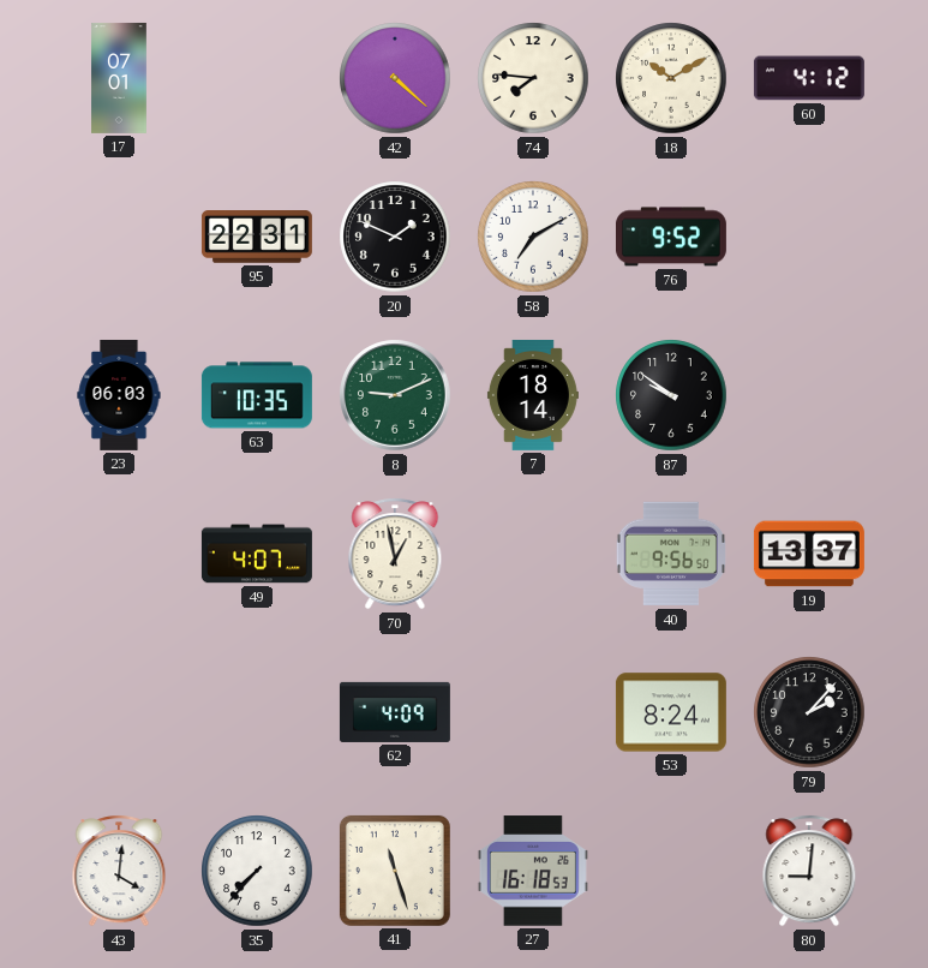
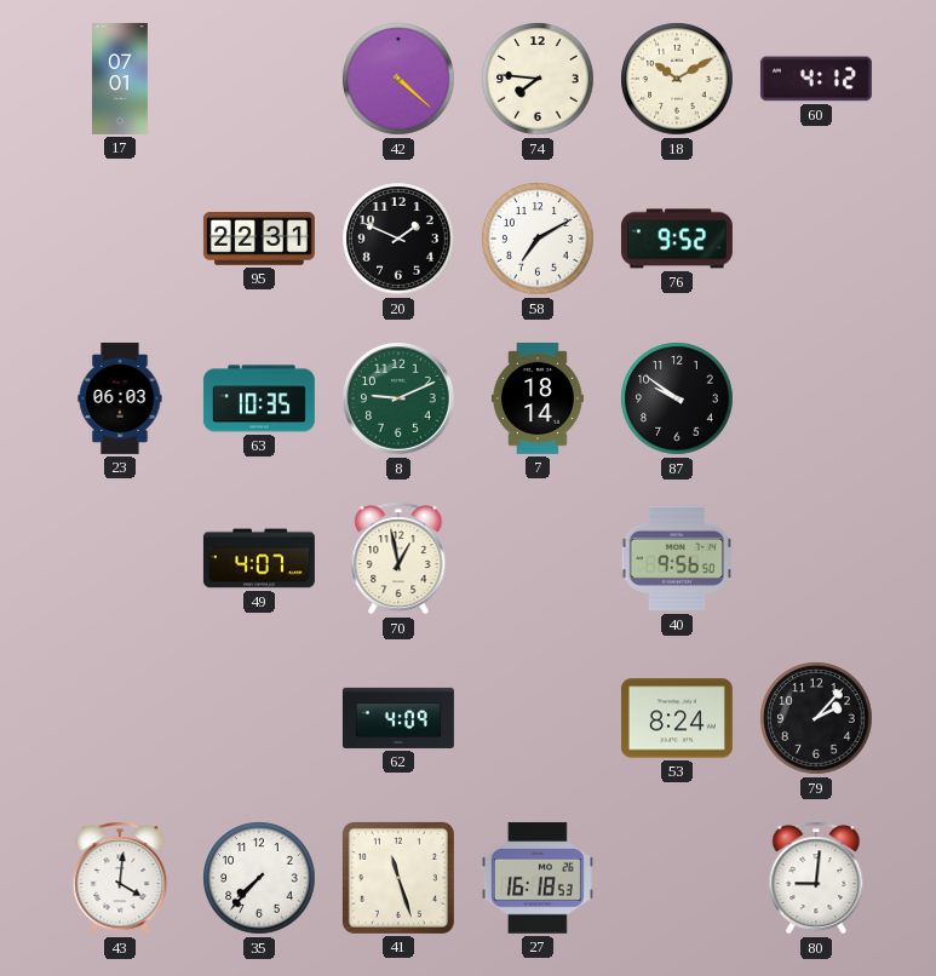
19: 13:37 -> none
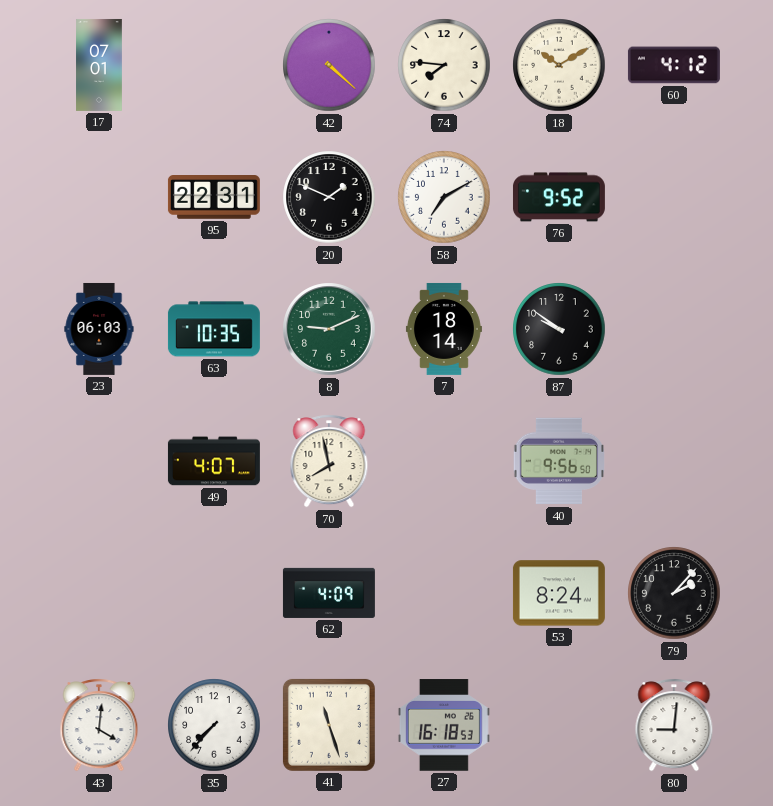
70: 12:58 -> 7:58
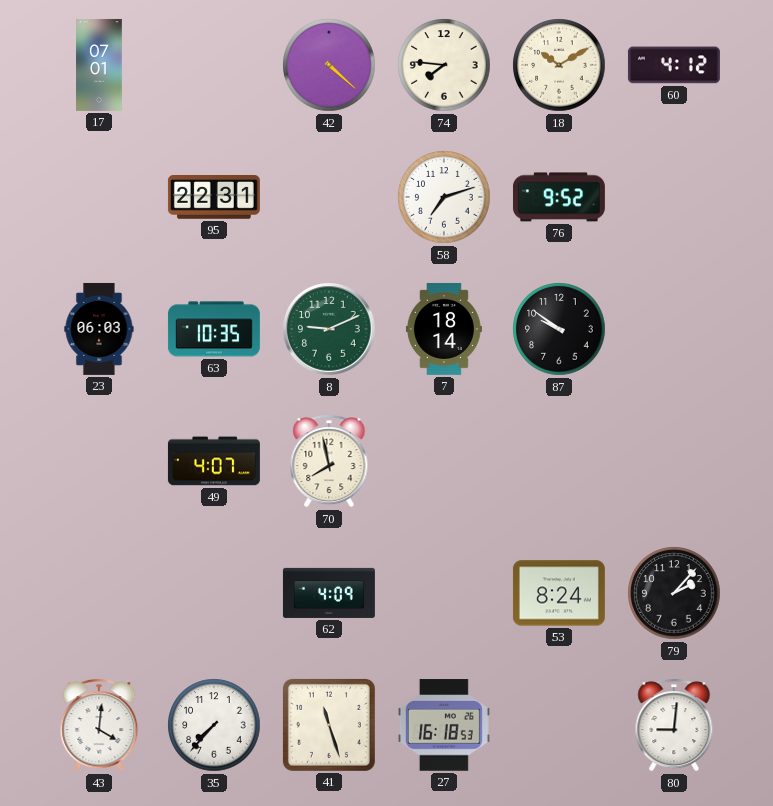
20: 1:49 -> none
58: 7:10 -> 7:12
40: 9:56 -> none
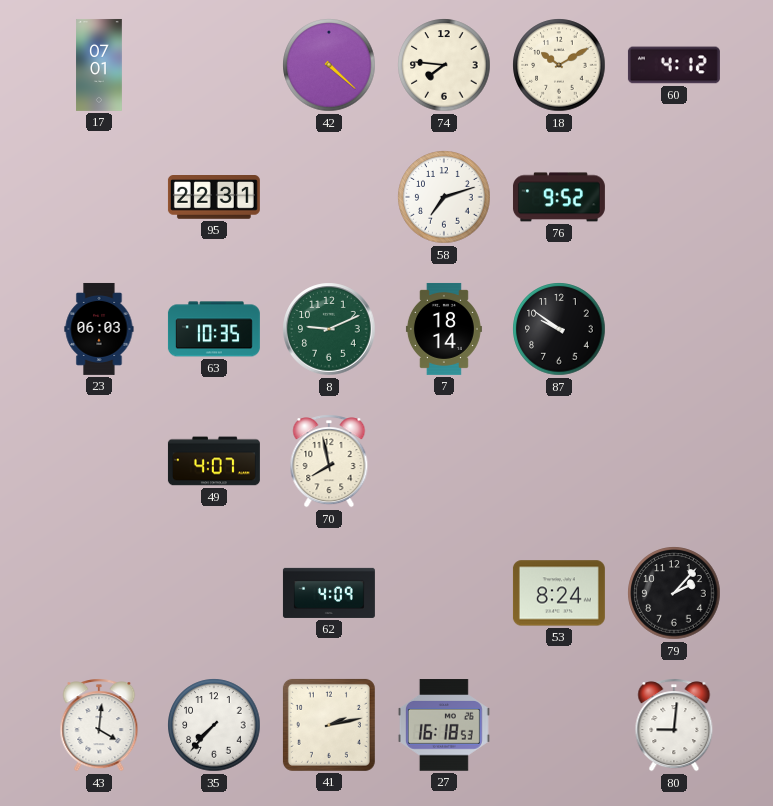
41: 11:27 -> 2:13
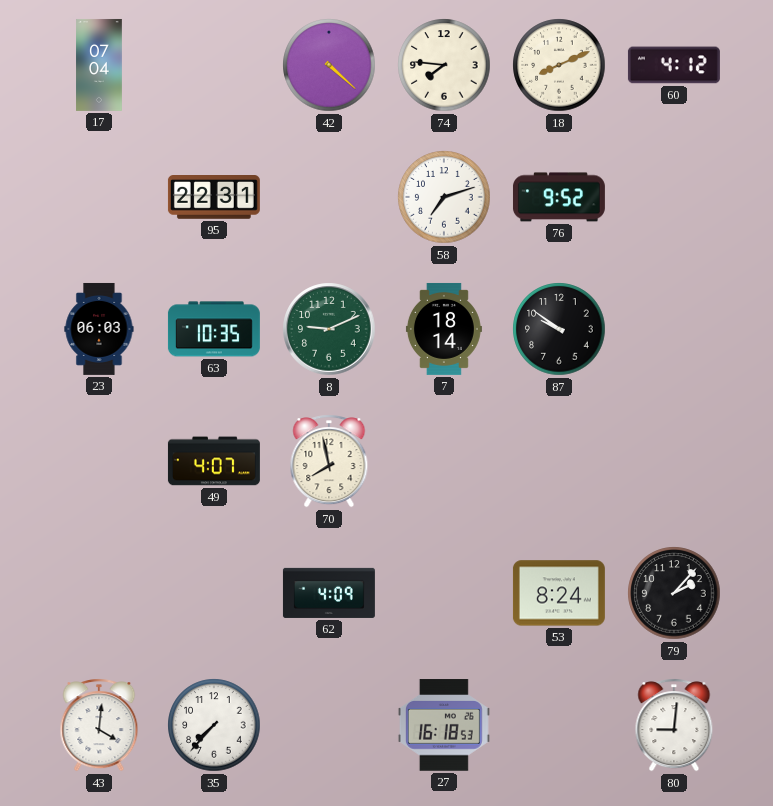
17: 07:01 -> 07:04
18: 10:10 -> 8:11
41: 2:13 -> none
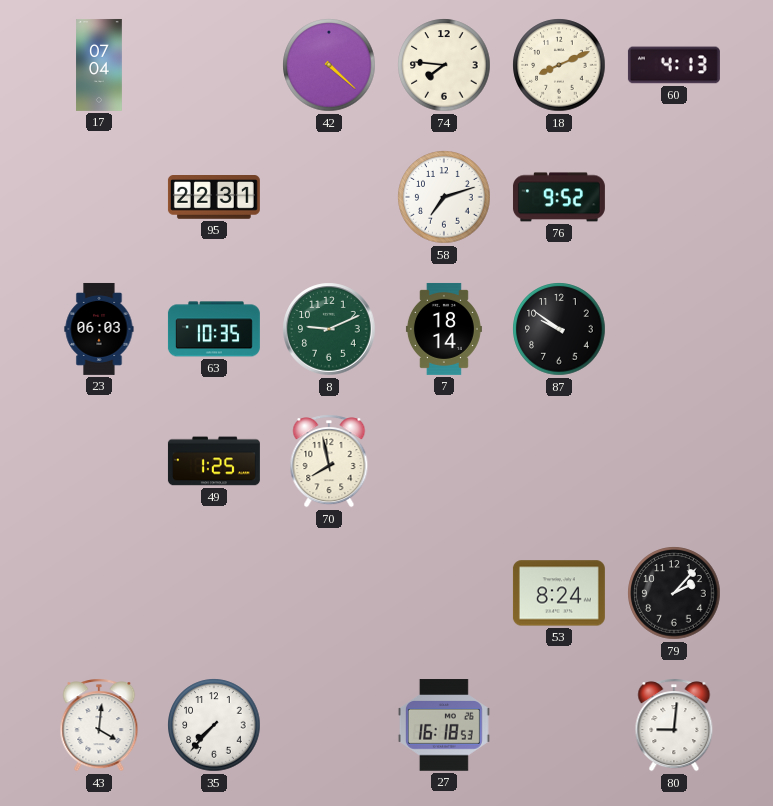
60: 4:12 -> 4:13
49: 4:07 -> 1:25
62: 4:09 -> none
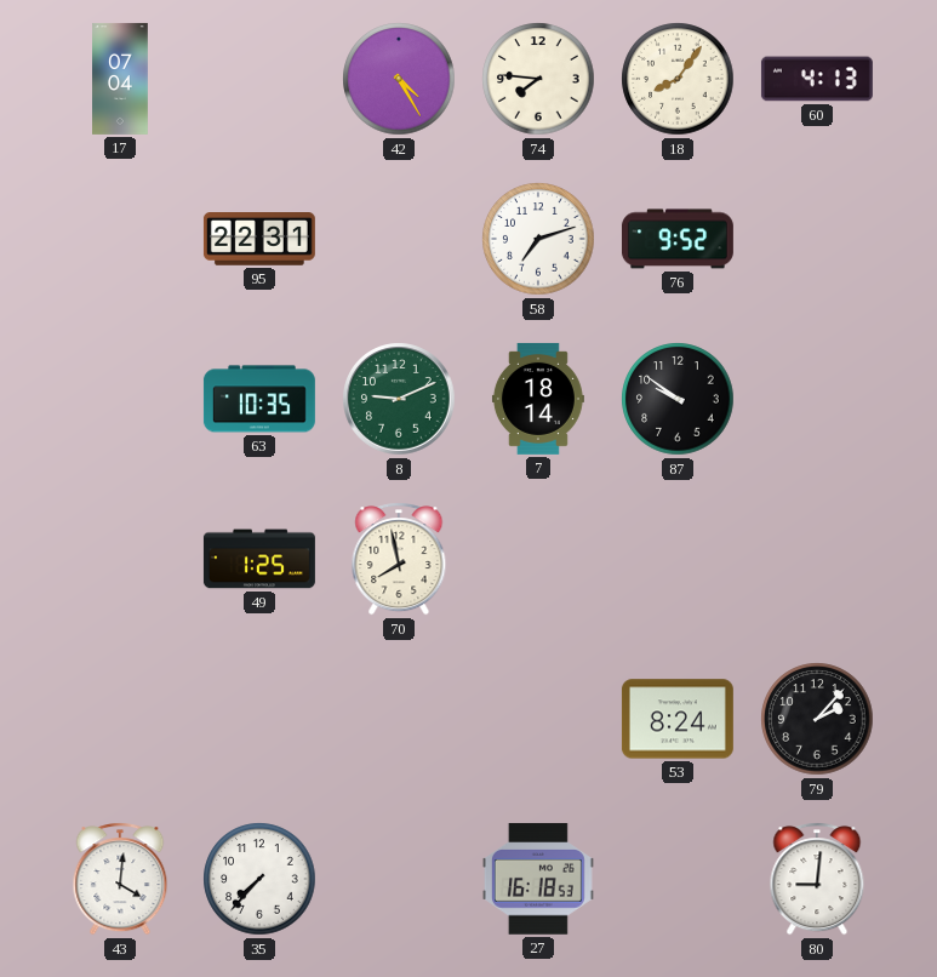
42: 4:22 -> 4:25
18: 8:11 -> 8:06
23: 06:03 -> none
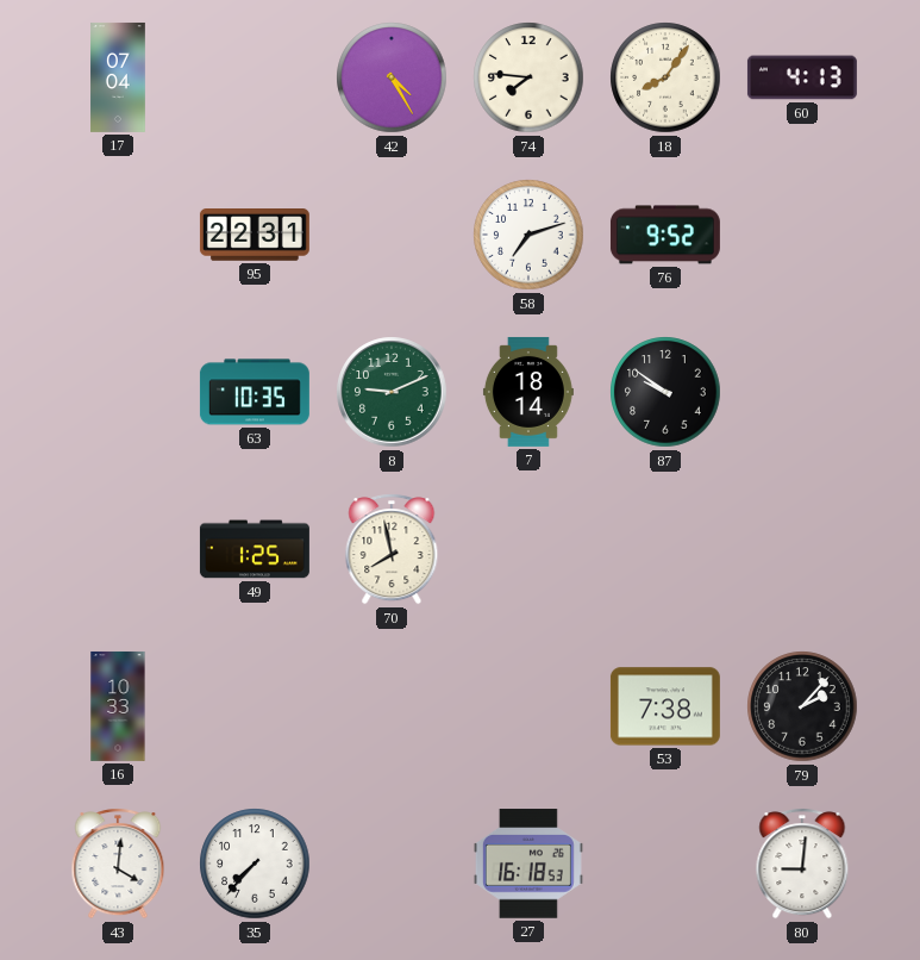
16: none -> 10:33
53: 8:24 -> 7:38
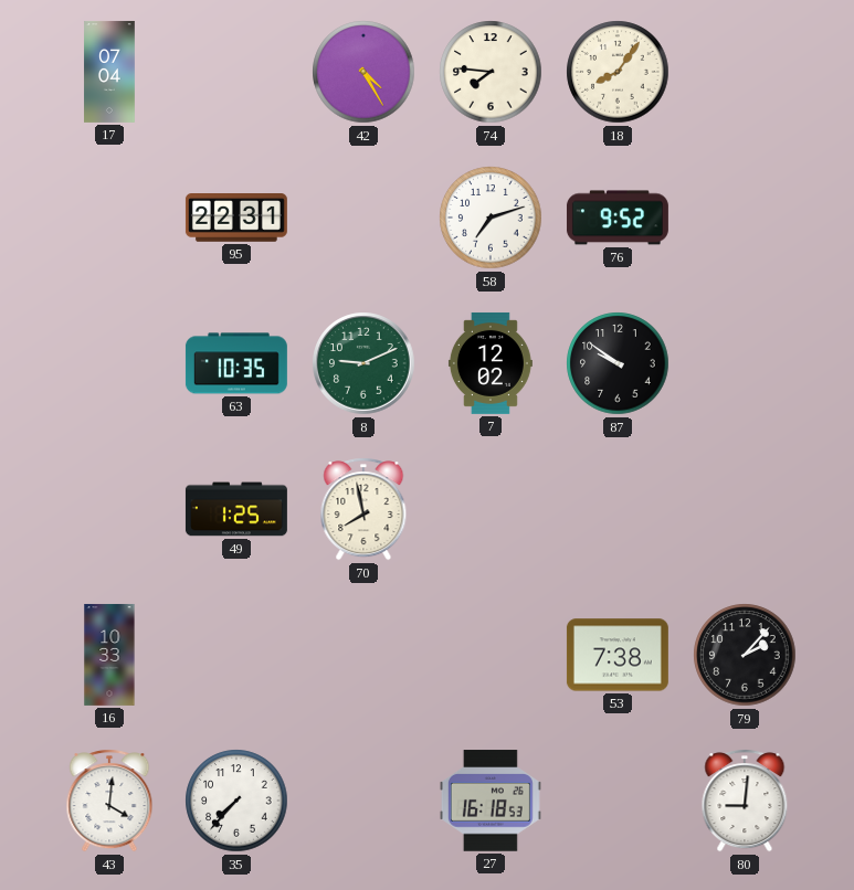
60: 4:13 -> none
7: 18:14 -> 12:02
